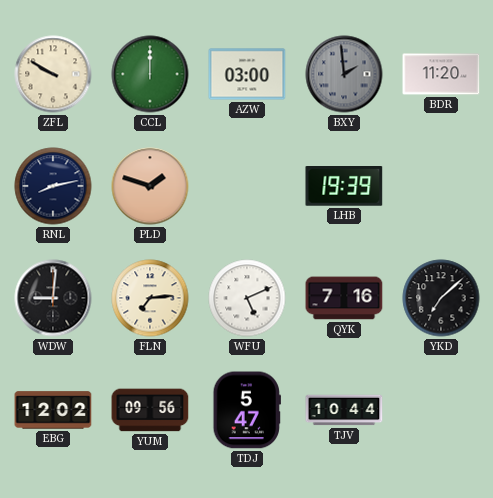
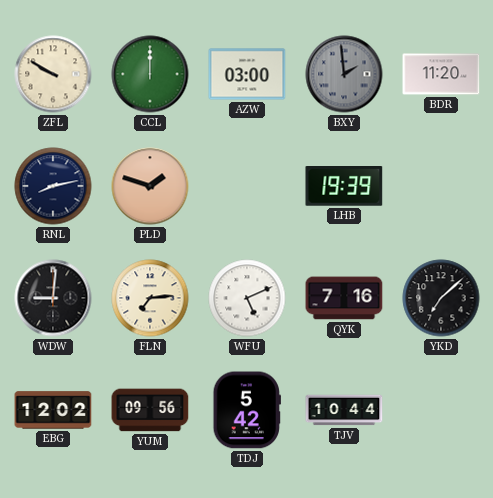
TDJ: 5:47 -> 5:42
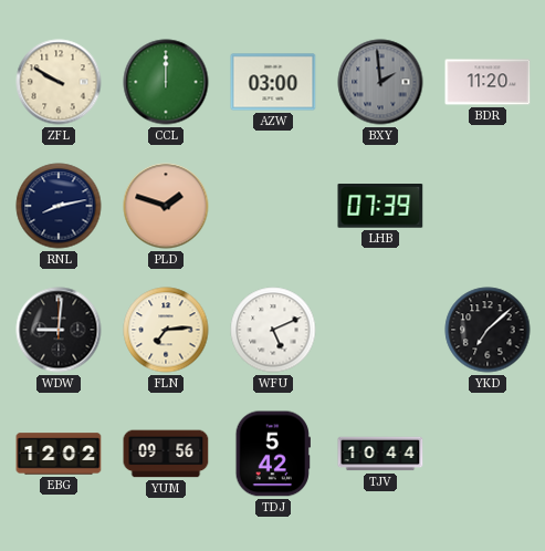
LHB: 19:39 -> 07:39
QYK: 7:16 -> none
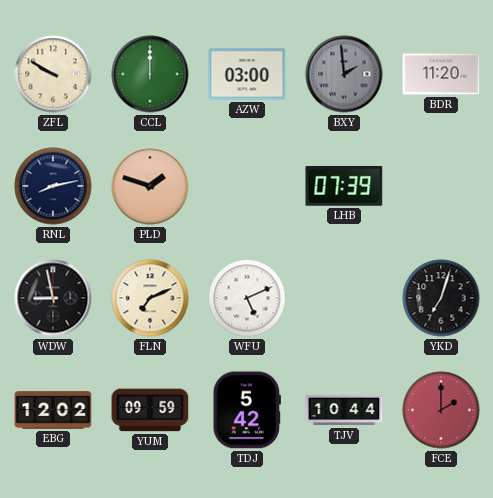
WDW: 9:01 -> 8:58
FLN: 7:14 -> 7:11
YKD: 7:08 -> 7:03
YUM: 09:56 -> 09:59
FCE: none -> 2:00
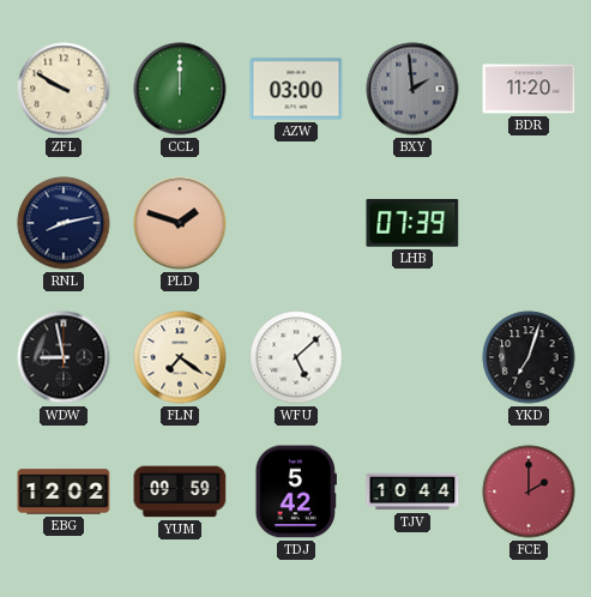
FLN: 7:11 -> 7:21
WFU: 5:11 -> 5:08
